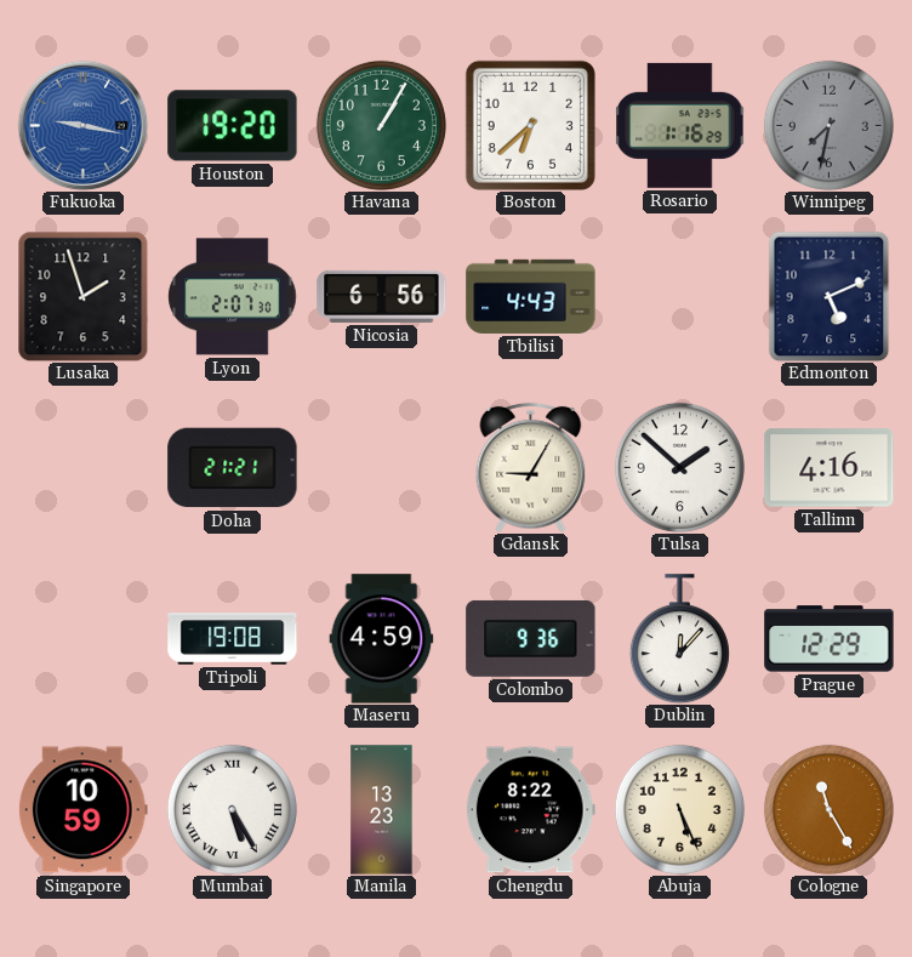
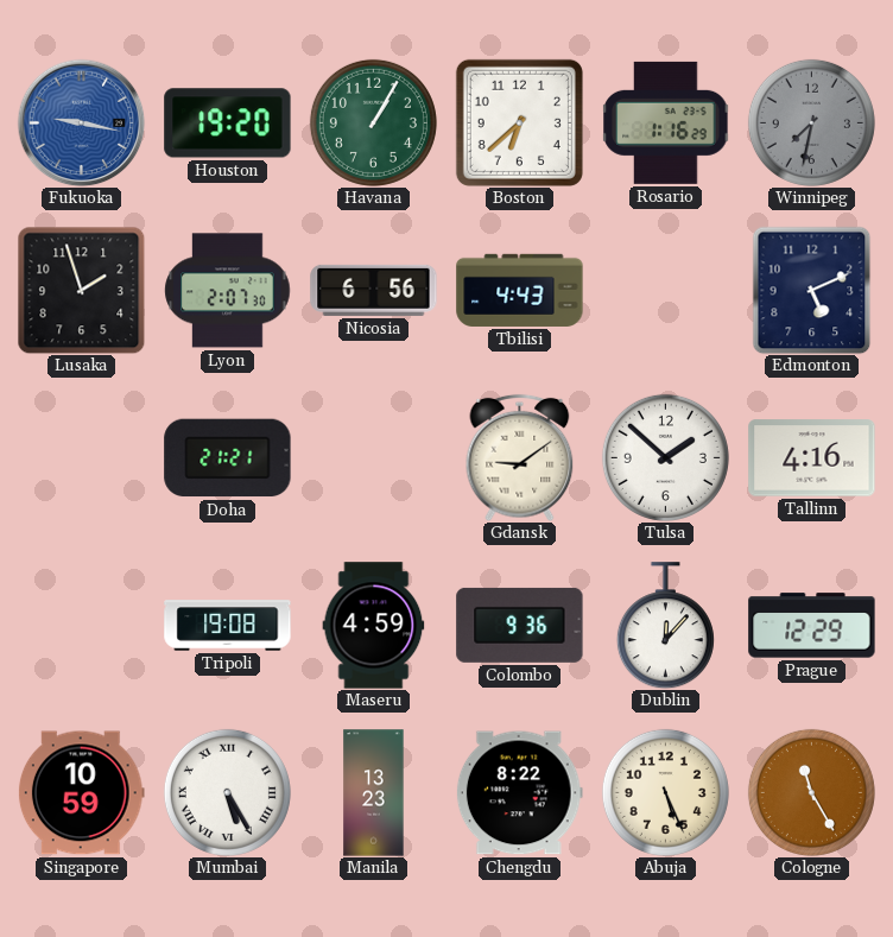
Gdansk: 9:05 -> 9:09
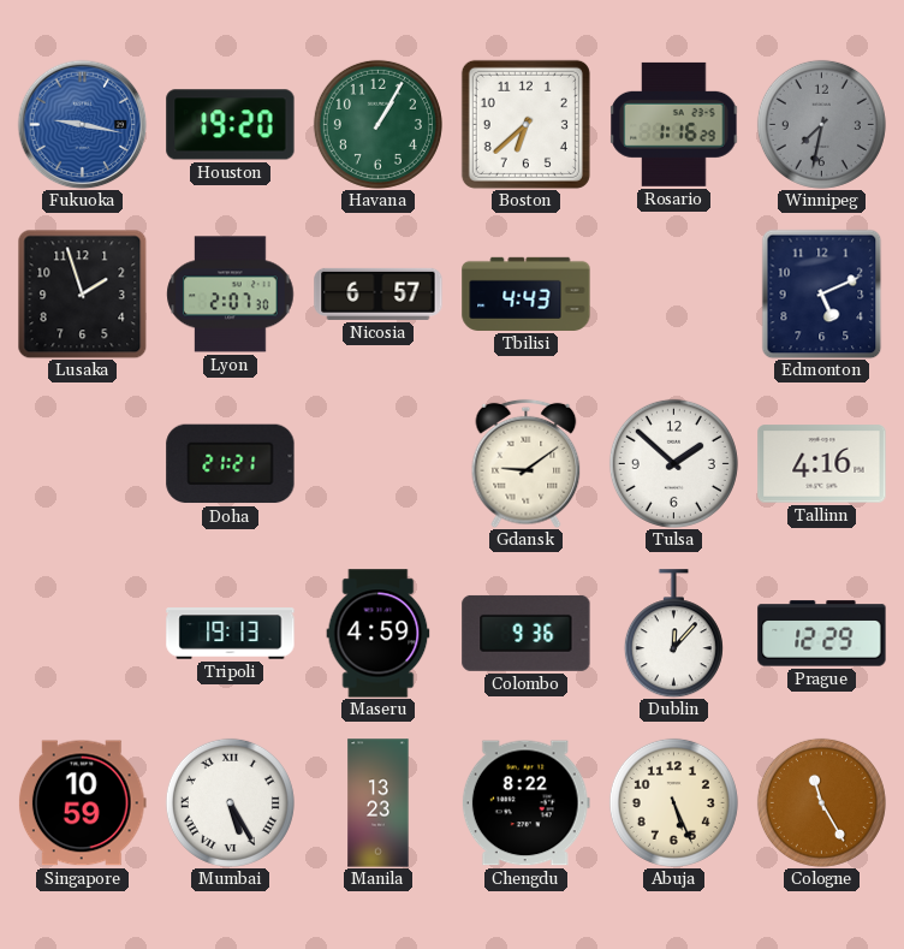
Nicosia: 6:56 -> 6:57
Tripoli: 19:08 -> 19:13
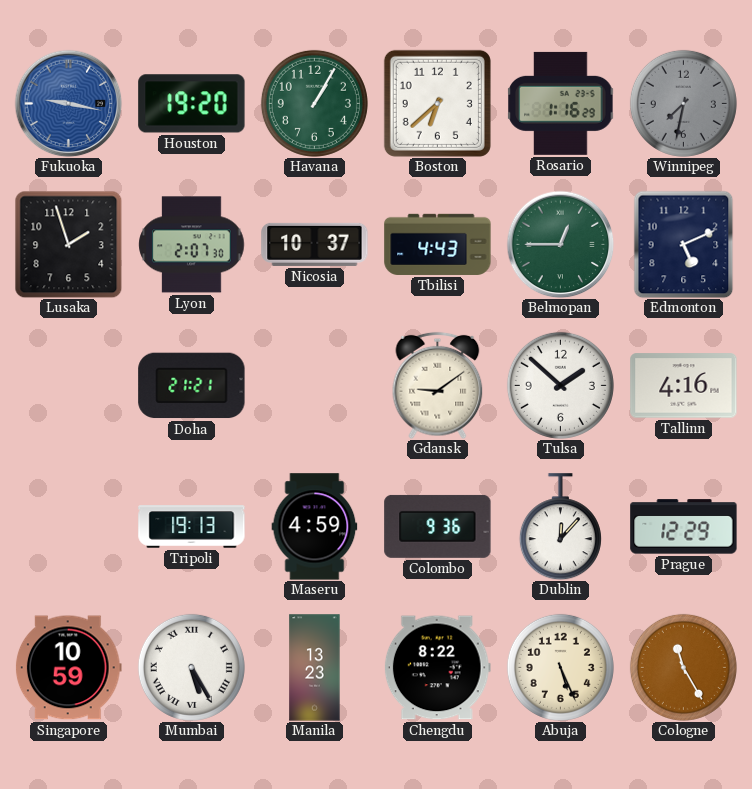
Nicosia: 6:57 -> 10:37
Belmopan: none -> 12:45
